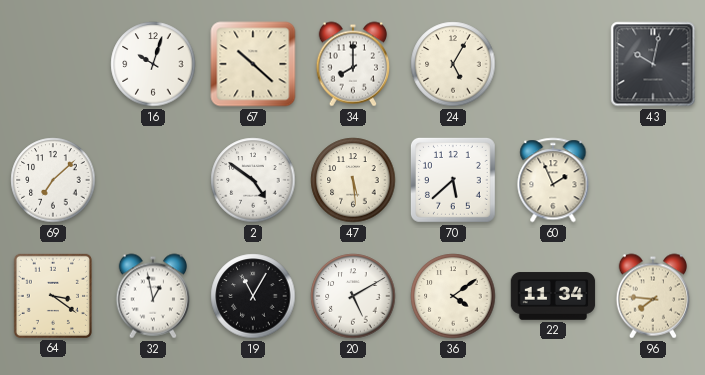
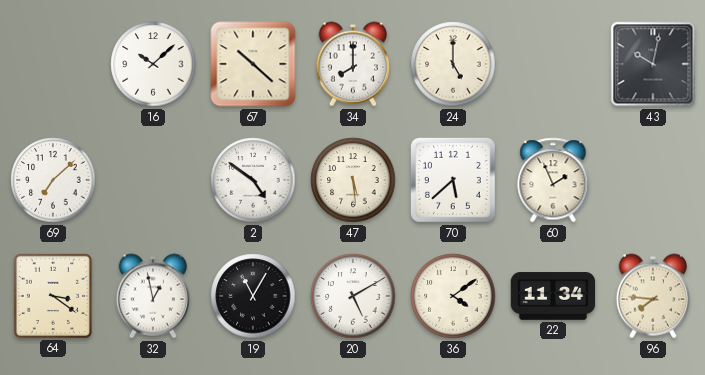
16: 10:03 -> 10:08
24: 5:05 -> 5:00
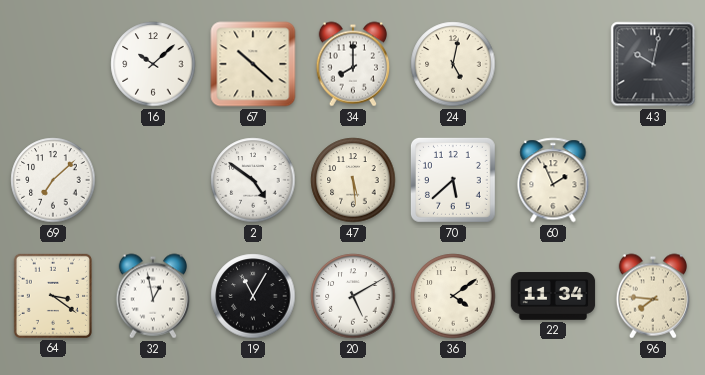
24: 5:00 -> 5:02
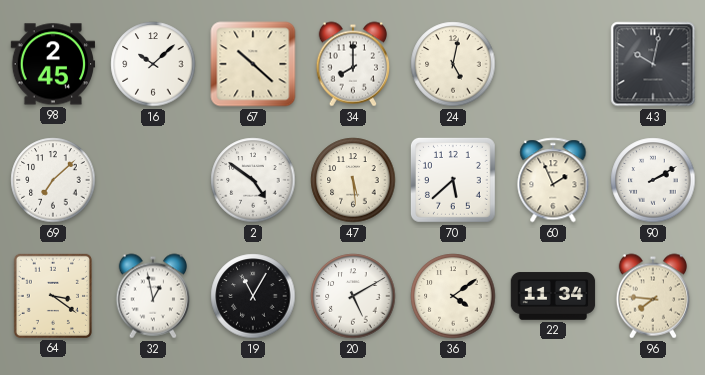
98: none -> 2:45
90: none -> 2:10
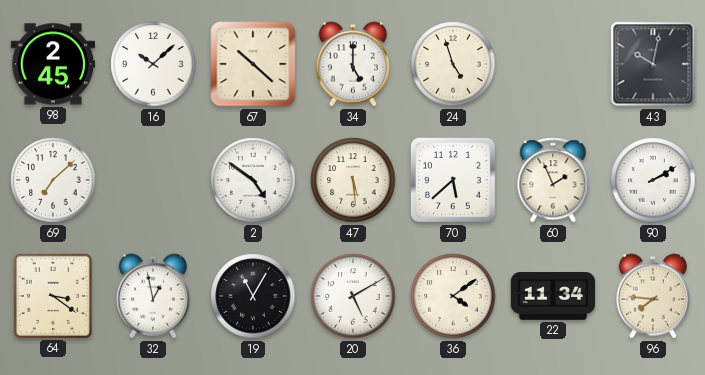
34: 8:00 -> 5:00
24: 5:02 -> 4:57
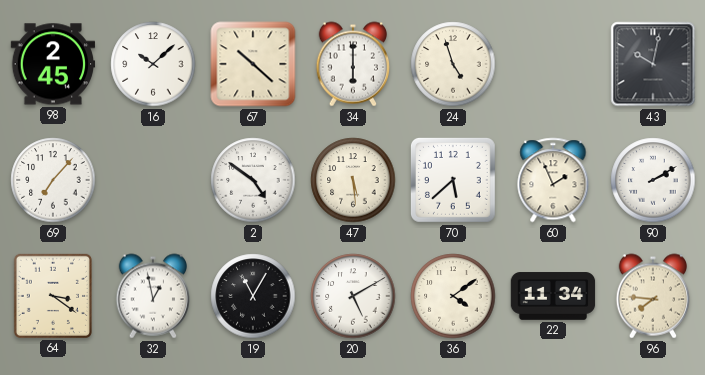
34: 5:00 -> 6:00
69: 7:08 -> 7:07
